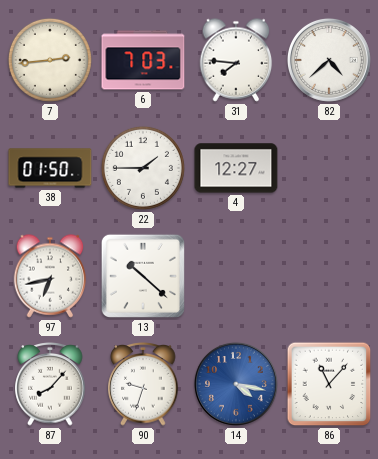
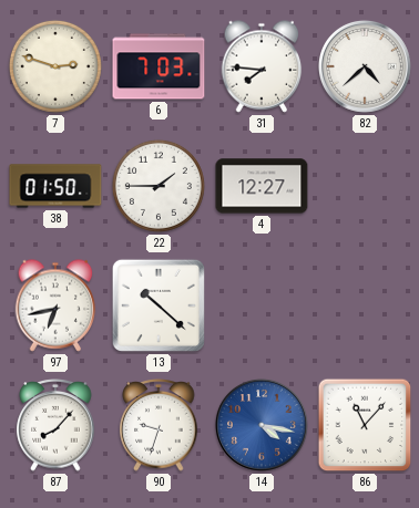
7: 2:44 -> 2:48
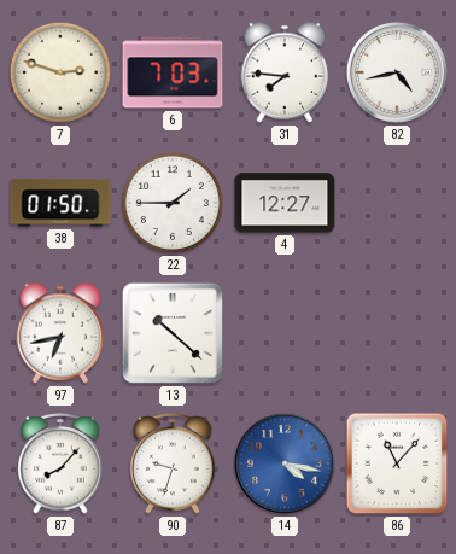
82: 4:38 -> 4:43
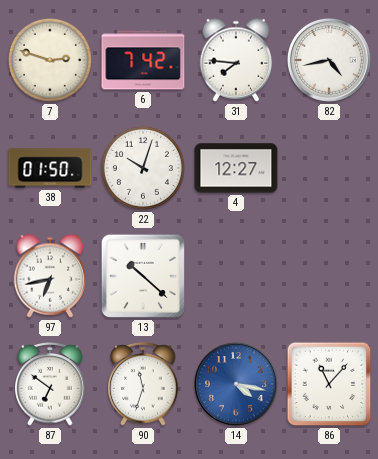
6: 7:03 -> 7:42
22: 1:45 -> 10:03
87: 8:07 -> 6:51
90: 9:33 -> 11:33
